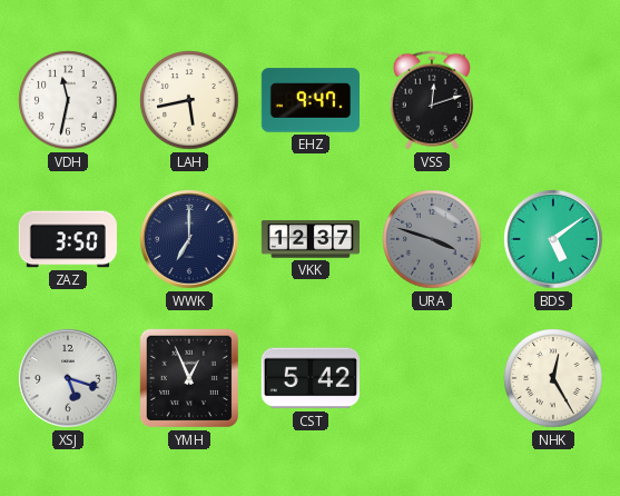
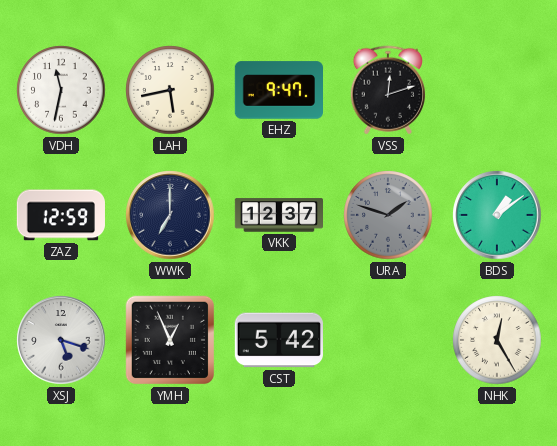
ZAZ: 3:50 -> 12:59
URA: 3:48 -> 1:48
BDS: 5:09 -> 1:09
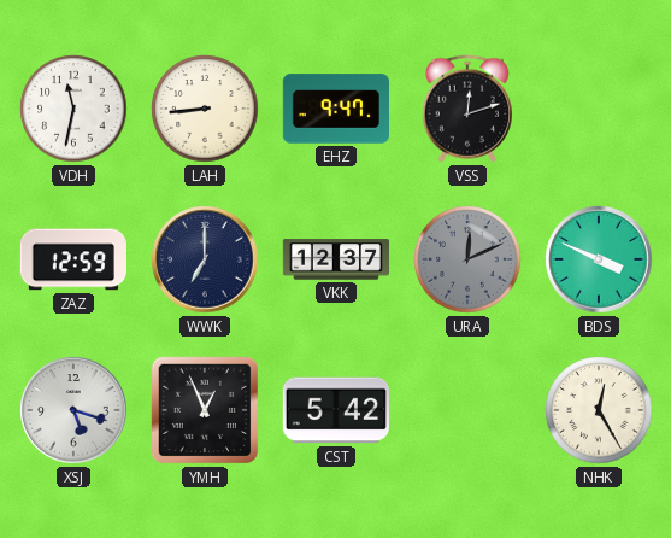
LAH: 5:43 -> 8:44
URA: 1:48 -> 12:11
BDS: 1:09 -> 3:49
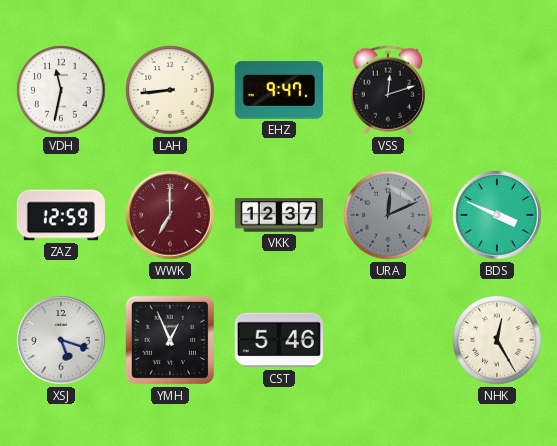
WWK dial: navy -> burgundy
CST: 5:42 -> 5:46
